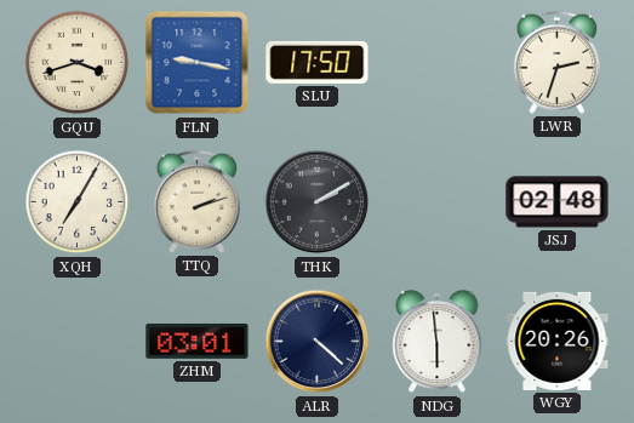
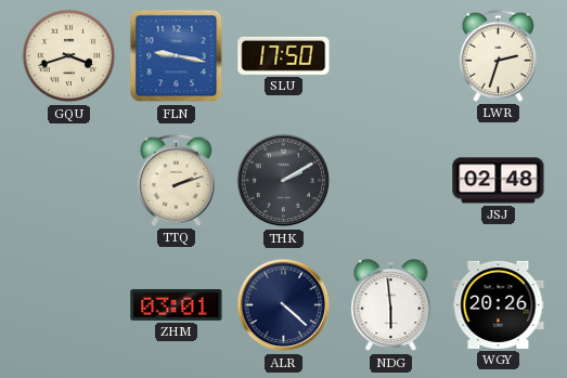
XQH: 7:05 -> none
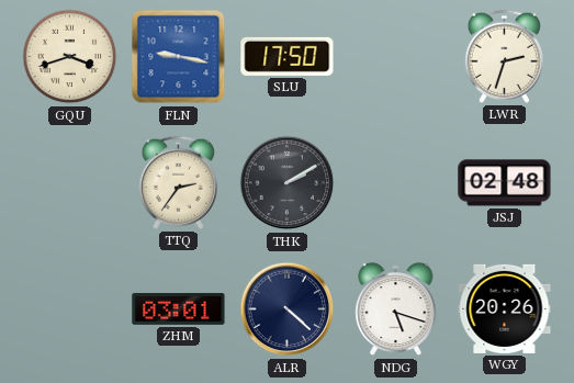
TTQ: 2:12 -> 2:36
NDG: 5:59 -> 5:18
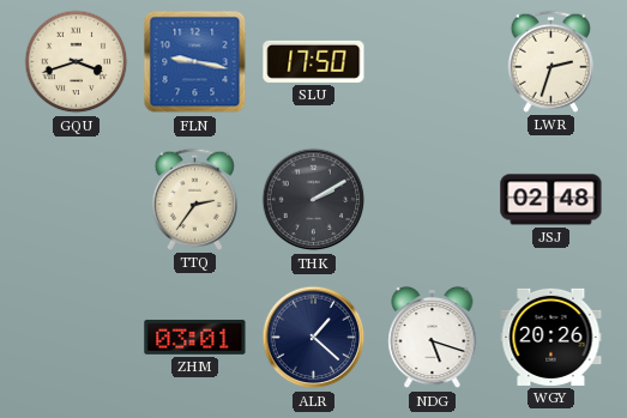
ALR: 4:22 -> 1:22
